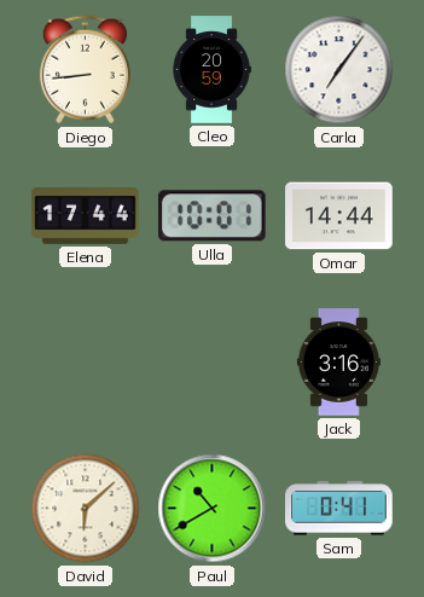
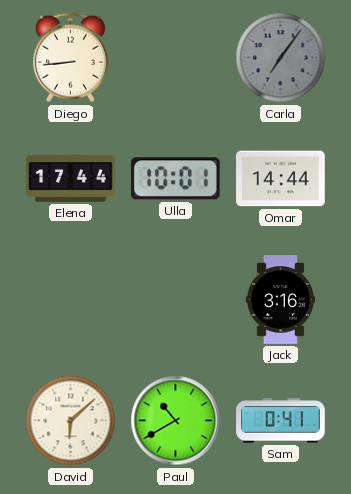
Cleo: 20:59 -> none
Carla dial: white -> grey
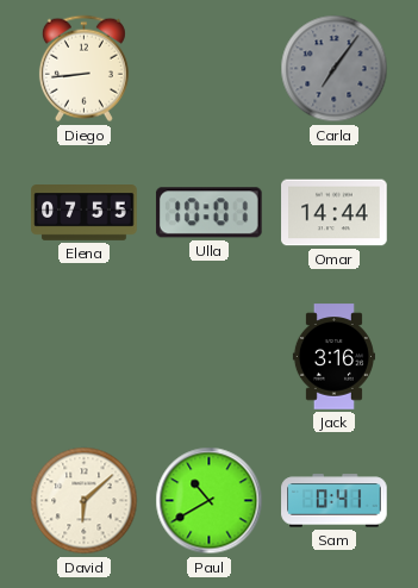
Elena: 17:44 -> 07:55
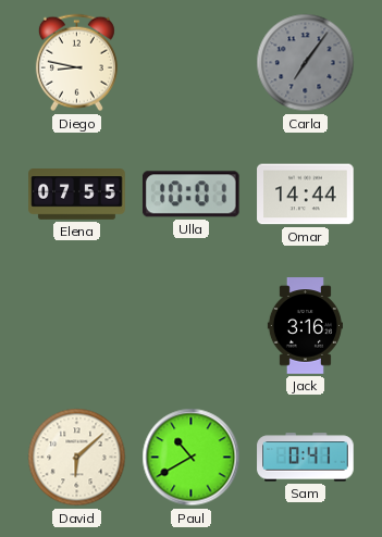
Diego: 8:44 -> 8:47
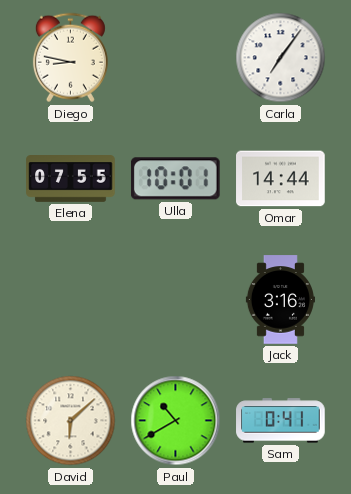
Carla dial: grey -> white
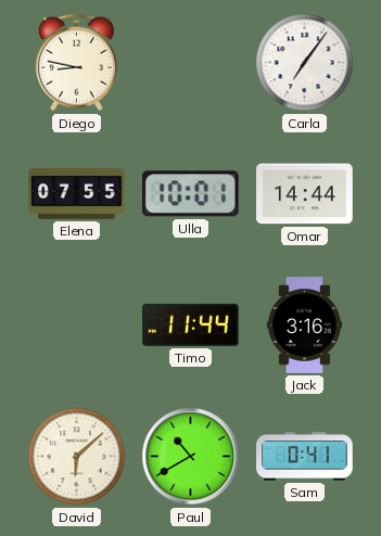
Timo: none -> 11:44
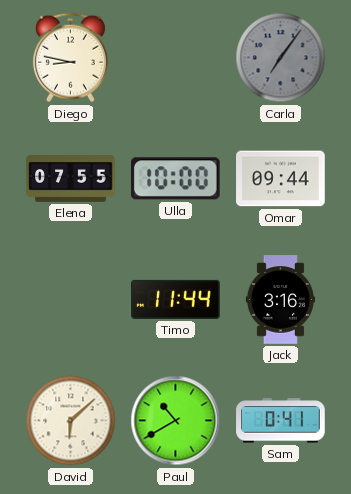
Carla dial: white -> grey
Ulla: 10:01 -> 10:00
Omar: 14:44 -> 09:44
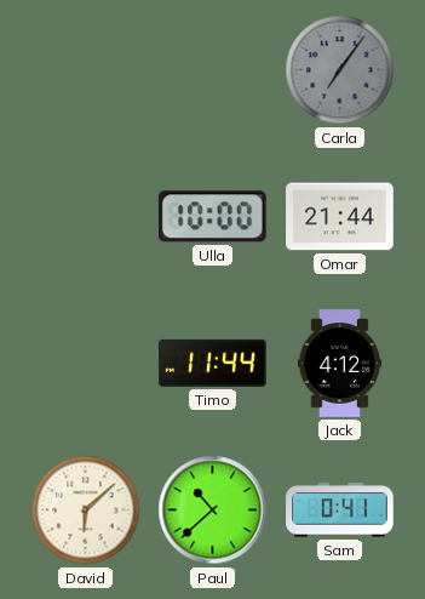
Diego: 8:47 -> none
Elena: 07:55 -> none
Omar: 09:44 -> 21:44
Jack: 3:16 -> 4:12
Paul: 10:40 -> 10:38
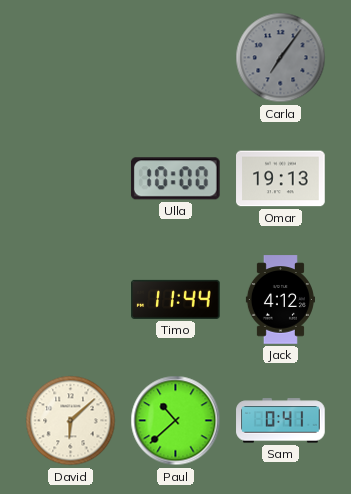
Omar: 21:44 -> 19:13
